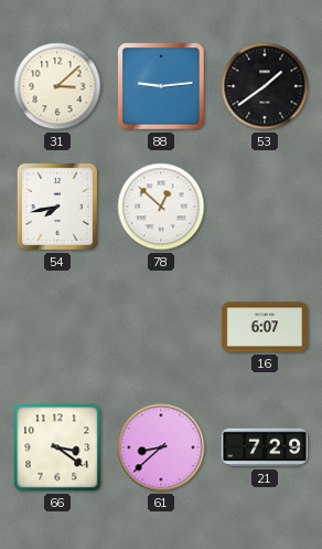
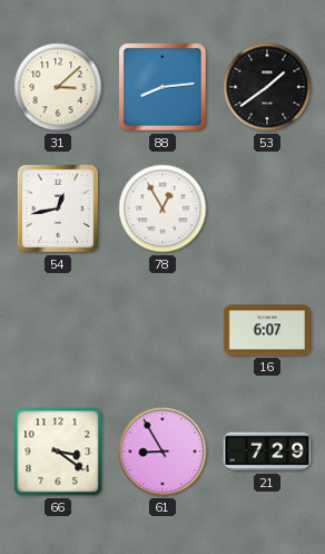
88: 9:14 -> 8:14
54: 7:43 -> 12:43
78: 12:52 -> 12:55
61: 8:38 -> 8:55
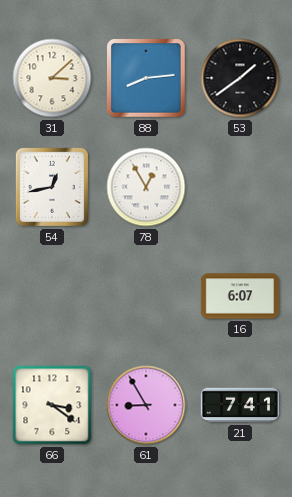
21: 7:29 -> 7:41
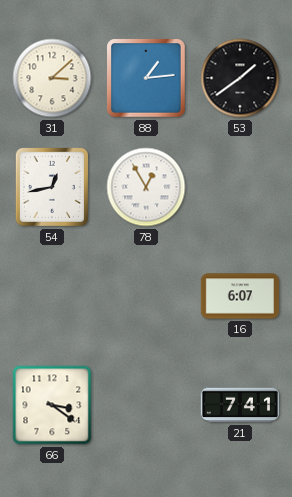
88: 8:14 -> 1:14
61: 8:55 -> none
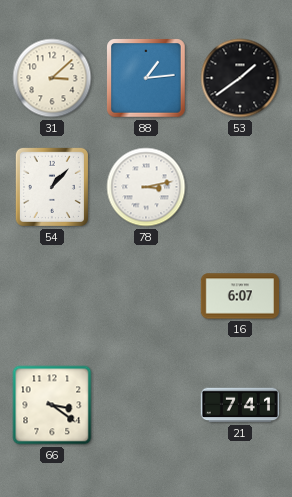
54: 12:43 -> 1:07
78: 12:55 -> 3:13
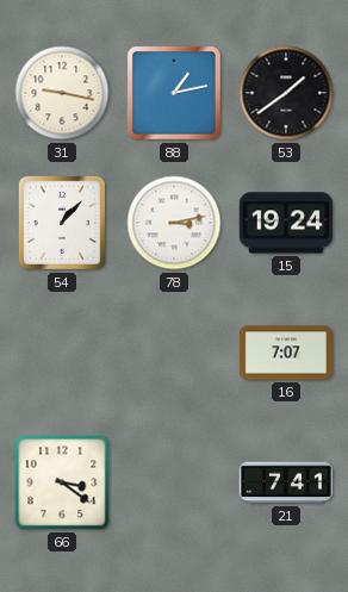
31: 3:08 -> 9:17
88: 1:14 -> 1:13
15: none -> 19:24
16: 6:07 -> 7:07
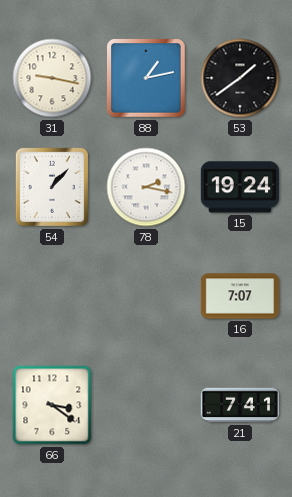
78: 3:13 -> 2:17
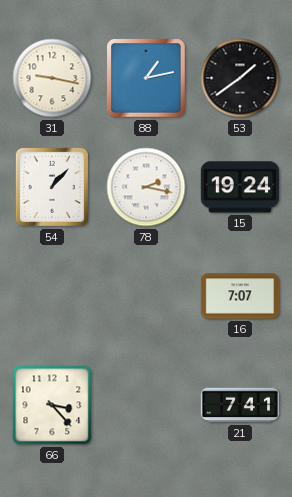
66: 3:21 -> 3:23
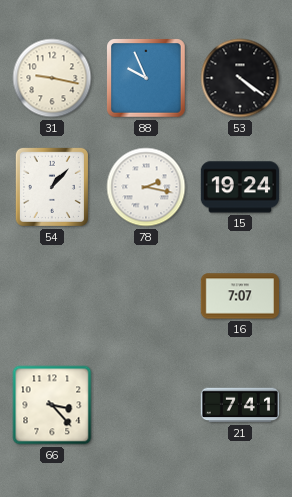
88: 1:13 -> 9:56
53: 1:39 -> 4:21
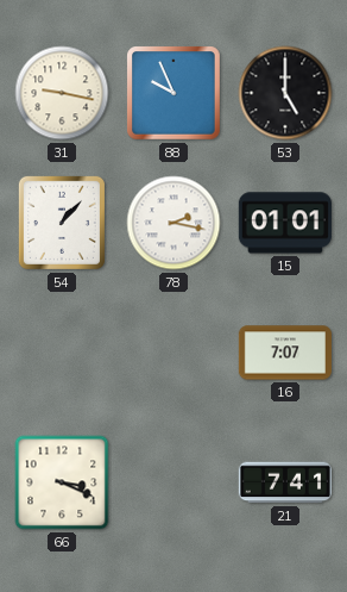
53: 4:21 -> 5:00
15: 19:24 -> 01:01
66: 3:23 -> 3:19
